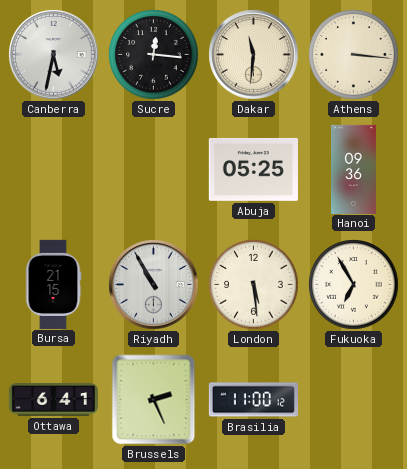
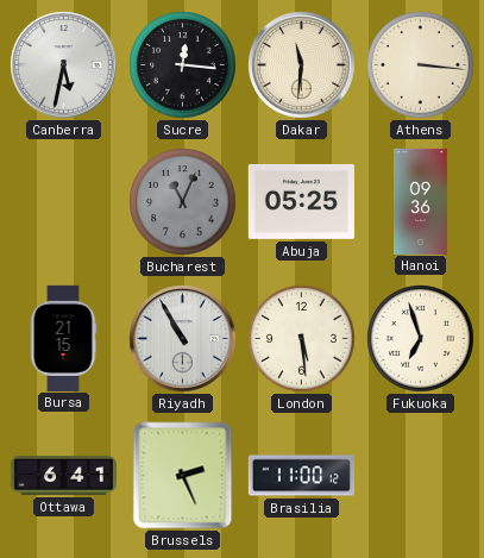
Bucharest: none -> 11:04
Fukuoka: 6:55 -> 6:57
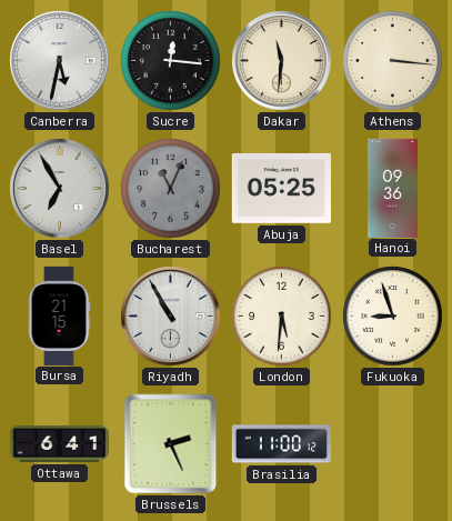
Basel: none -> 6:55
London: 5:29 -> 5:31
Fukuoka: 6:57 -> 8:57
